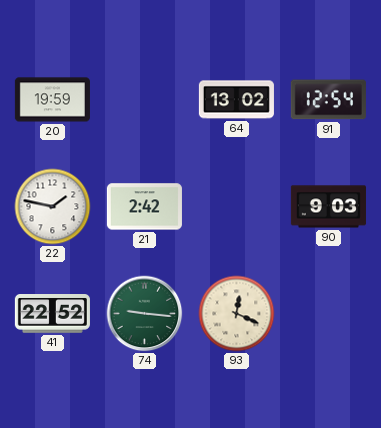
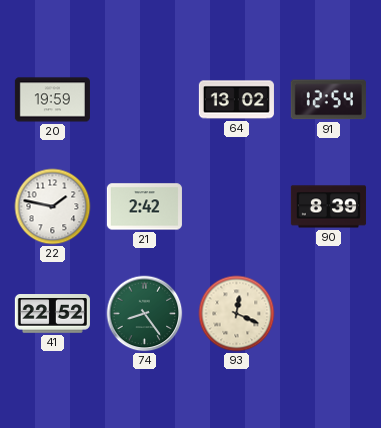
90: 9:03 -> 8:39
74: 9:16 -> 8:24
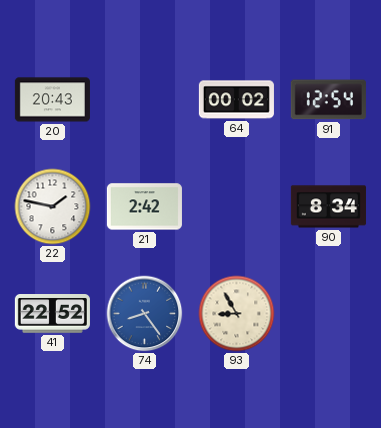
20: 19:59 -> 20:43
64: 13:02 -> 00:02
90: 8:39 -> 8:34
74 dial: green -> blue
93: 12:19 -> 8:55
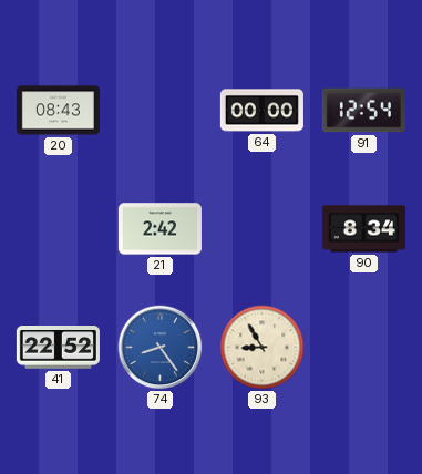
20: 20:43 -> 08:43
64: 00:02 -> 00:00
22: 1:47 -> none
